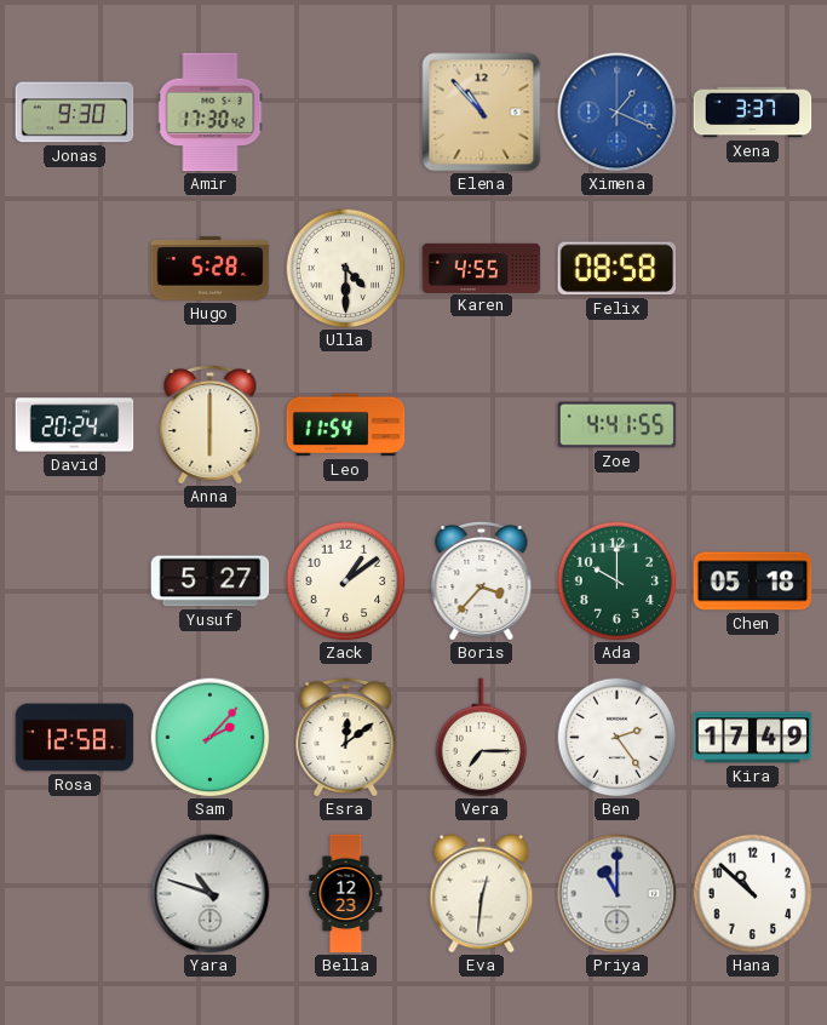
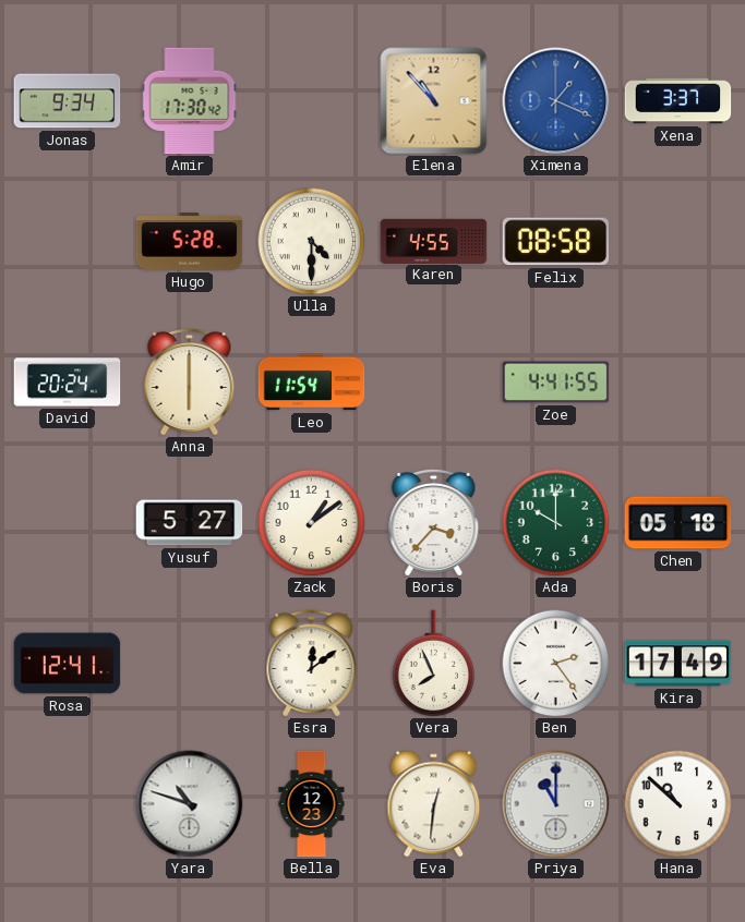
Jonas: 9:30 -> 9:34
Rosa: 12:58 -> 12:41
Sam: 2:07 -> none
Vera: 7:15 -> 7:56
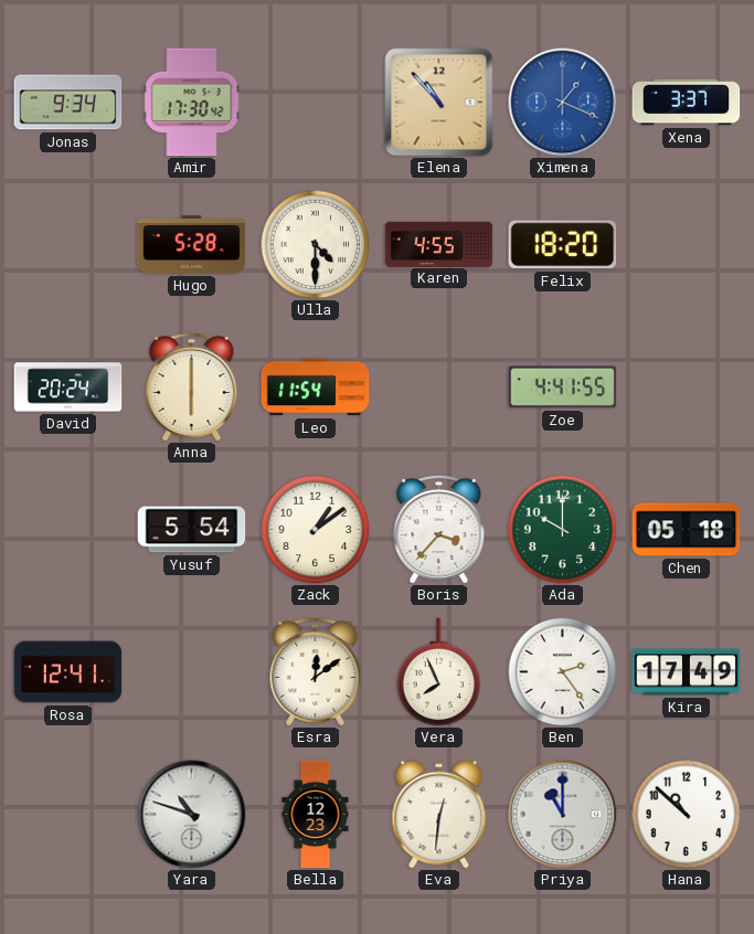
Felix: 08:58 -> 18:20
Yusuf: 5:27 -> 5:54
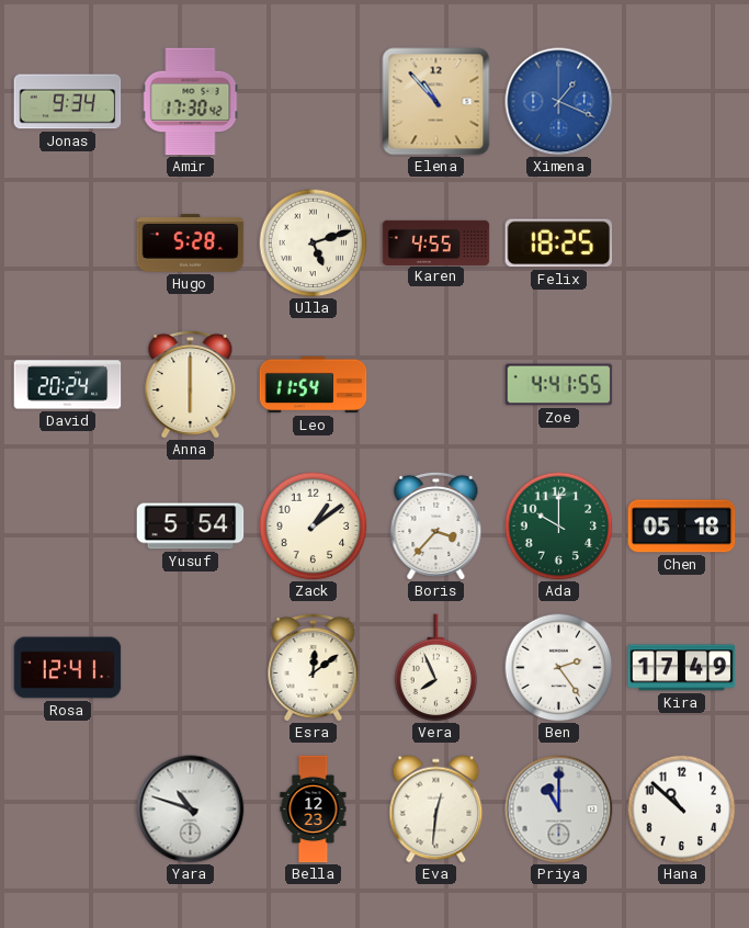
Xena: 3:37 -> none
Ulla: 4:30 -> 5:12
Felix: 18:20 -> 18:25
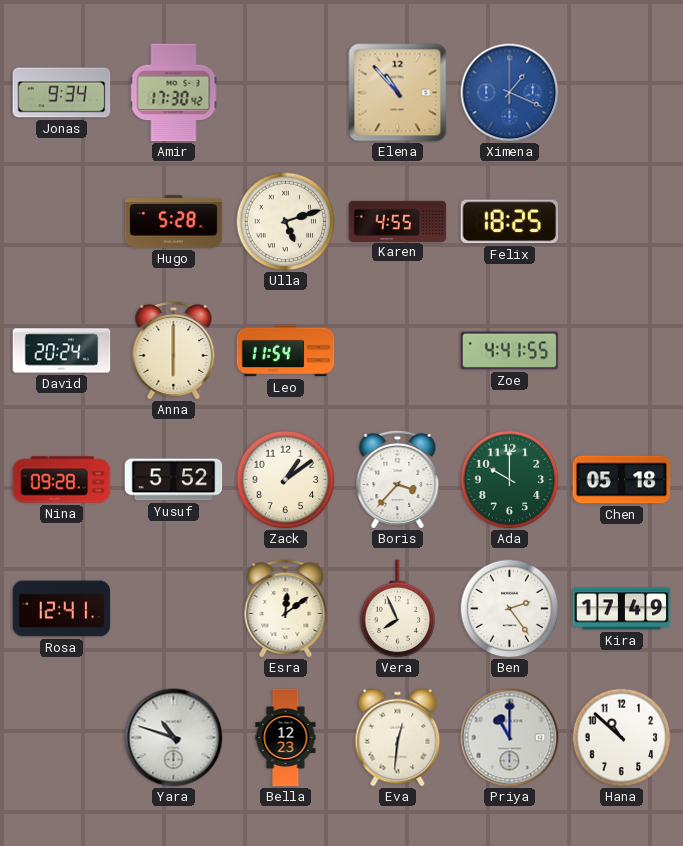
Nina: none -> 09:28
Yusuf: 5:54 -> 5:52
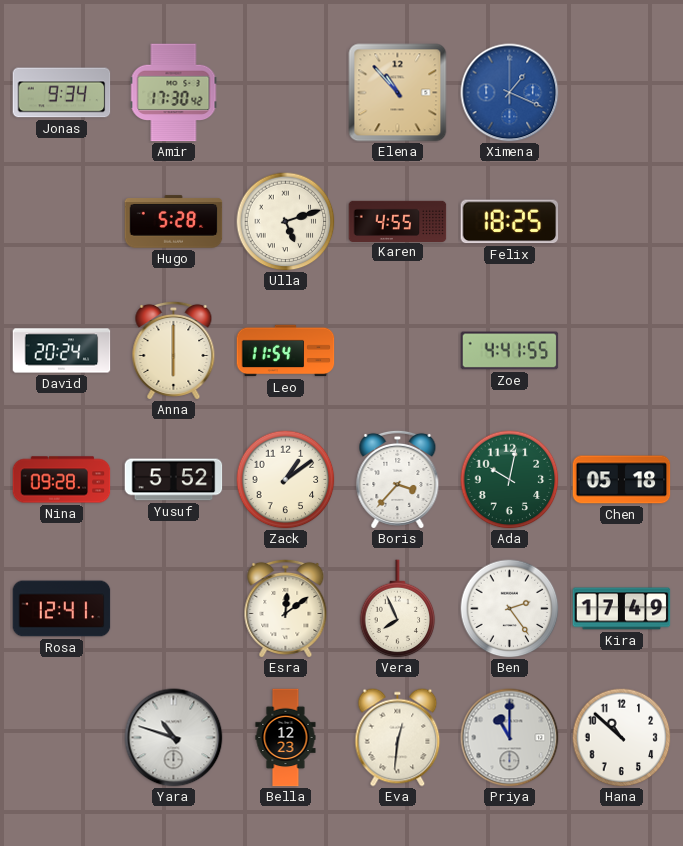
Ada: 10:00 -> 10:02
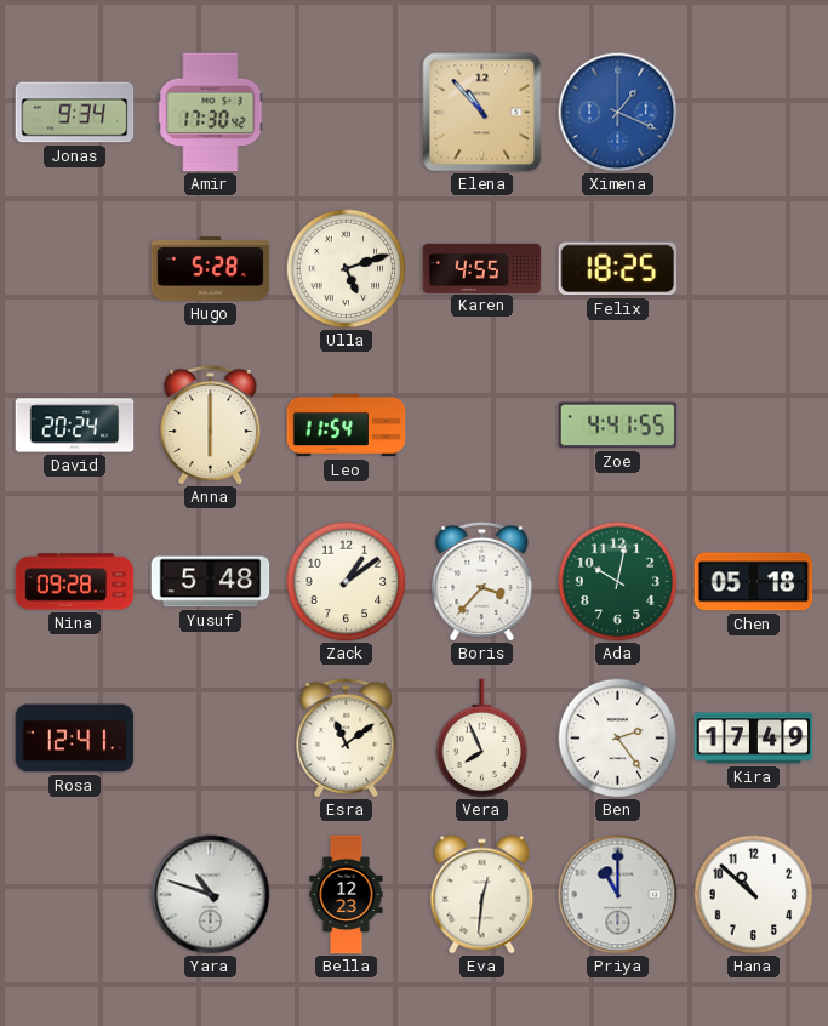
Yusuf: 5:52 -> 5:48
Esra: 12:09 -> 11:09
